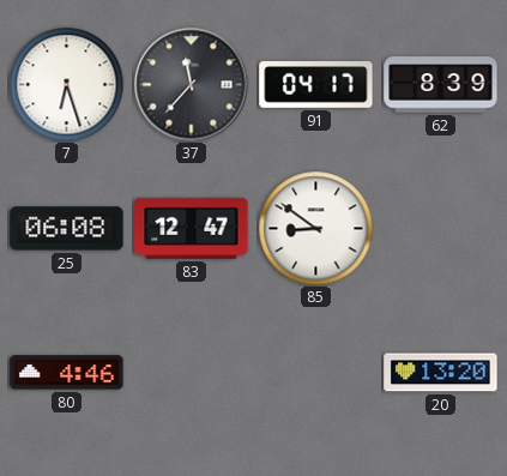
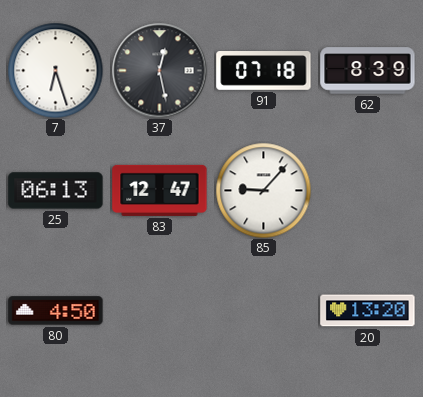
37: 11:37 -> 12:28
91: 04:17 -> 07:18
25: 06:08 -> 06:13
85: 8:51 -> 9:07
80: 4:46 -> 4:50
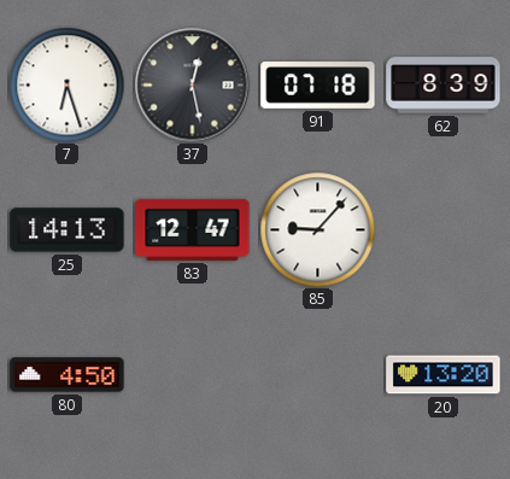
25: 06:13 -> 14:13
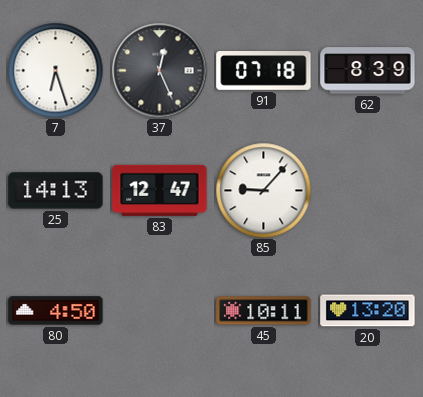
37: 12:28 -> 12:26
45: none -> 10:11
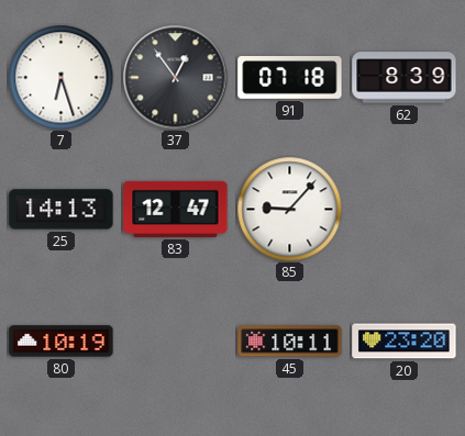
37: 12:26 -> 12:54
80: 4:50 -> 10:19
20: 13:20 -> 23:20
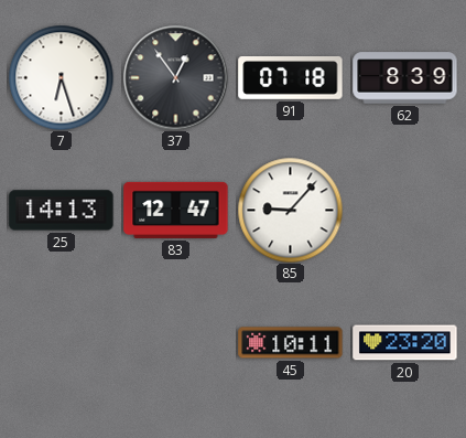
80: 10:19 -> none
